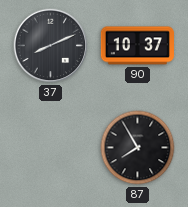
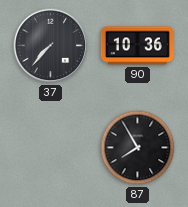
37: 8:11 -> 7:37
90: 10:37 -> 10:36
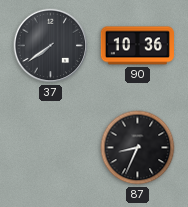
37: 7:37 -> 7:39
87: 7:55 -> 8:34
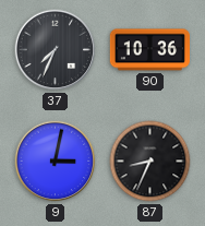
37: 7:39 -> 7:34
9: none -> 3:02
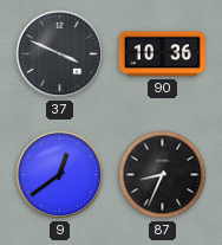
37: 7:34 -> 3:49
9: 3:02 -> 12:39
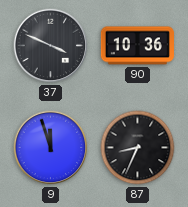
9: 12:39 -> 11:57
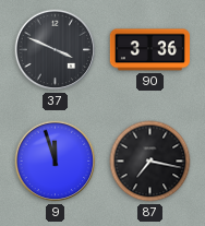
90: 10:36 -> 3:36
87: 8:34 -> 7:17
